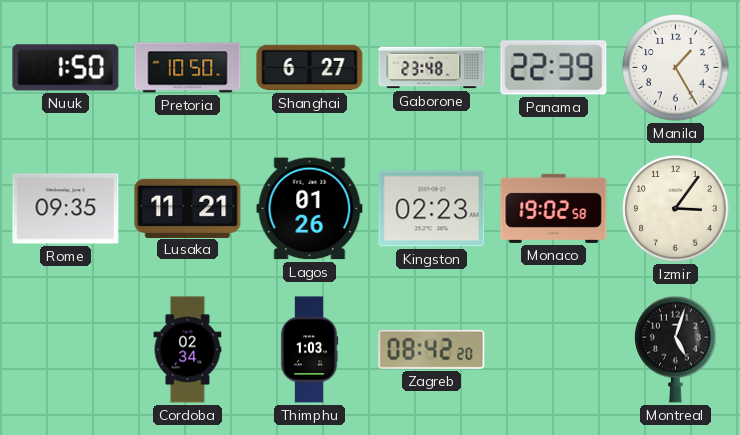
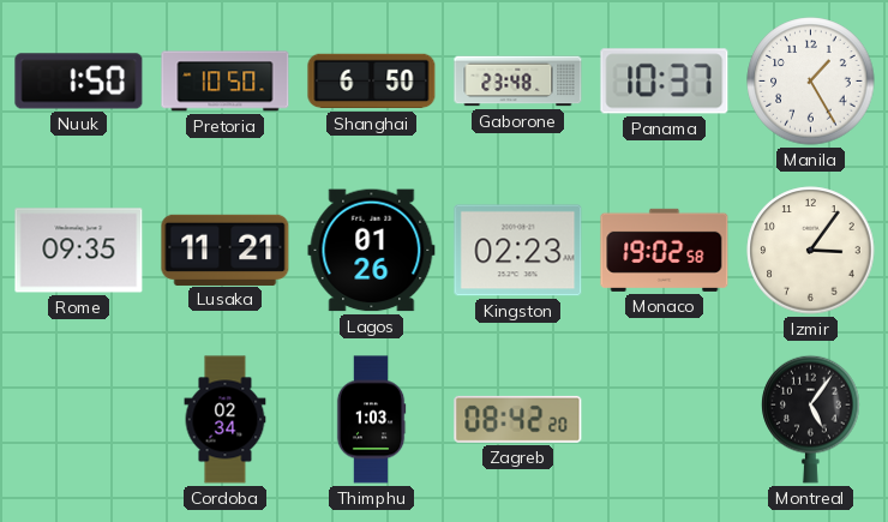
Shanghai: 6:27 -> 6:50
Panama: 22:39 -> 10:37
Montreal: 5:03 -> 5:06
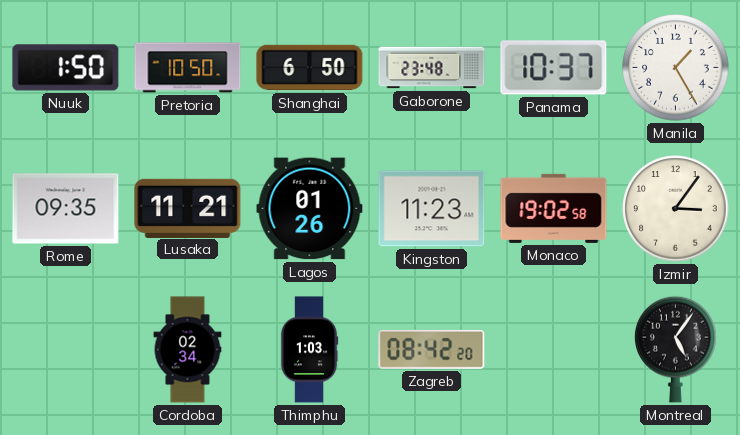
Kingston: 02:23 -> 11:23
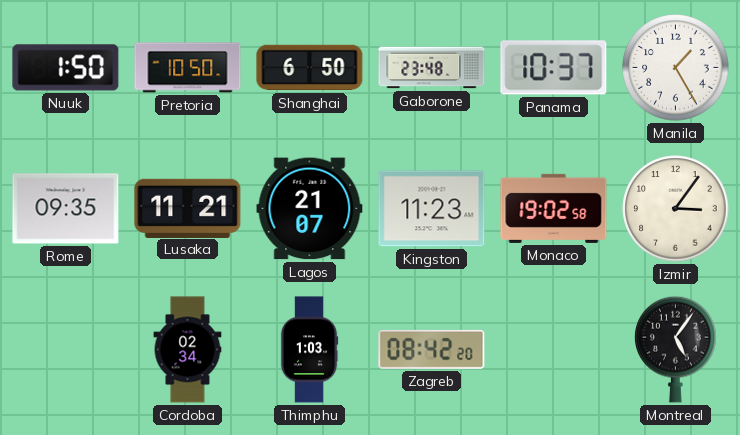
Lagos: 01:26 -> 21:07
